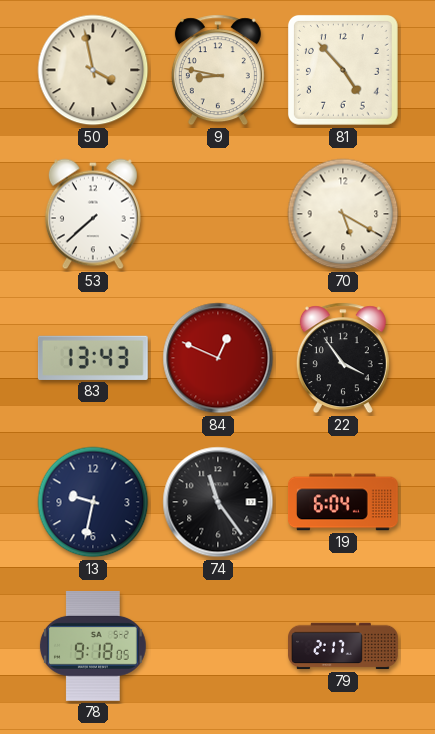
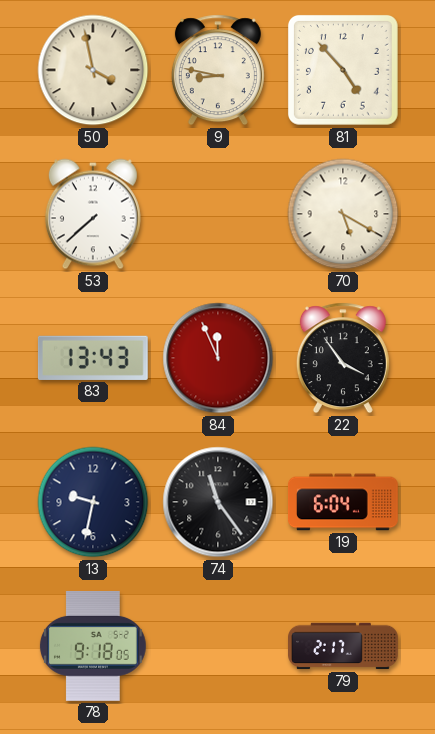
84: 12:49 -> 11:56
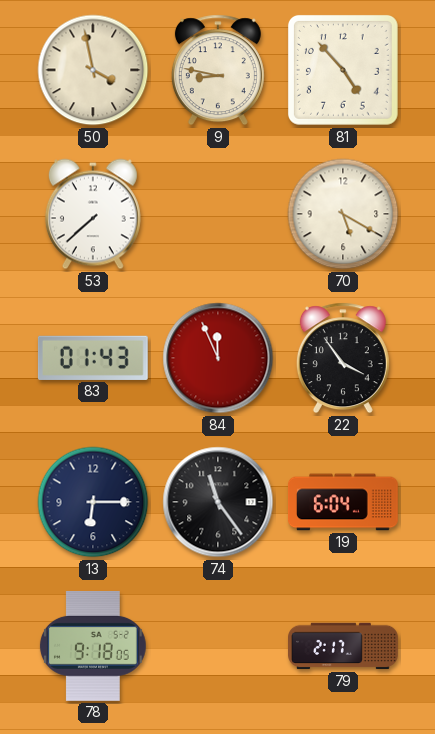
83: 13:43 -> 01:43
13: 9:32 -> 6:15
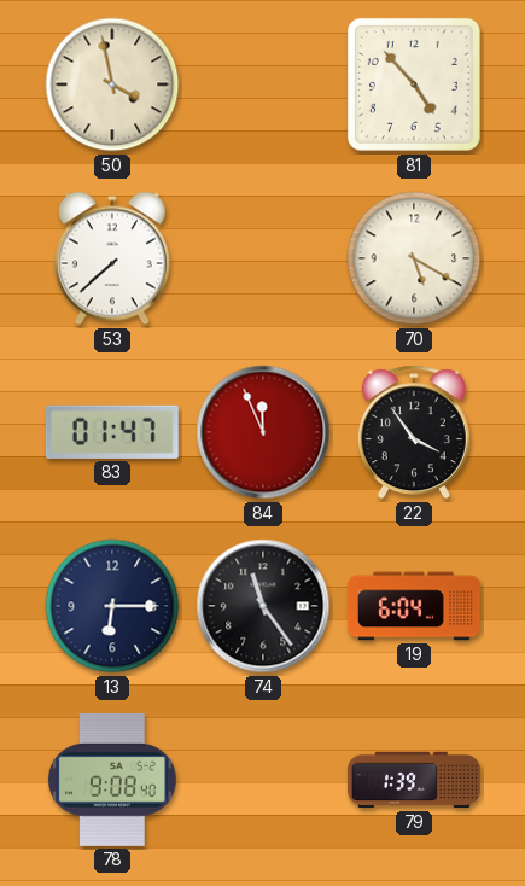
9: 8:47 -> none
83: 01:43 -> 01:47
78: 9:18 -> 9:08
79: 2:17 -> 1:39
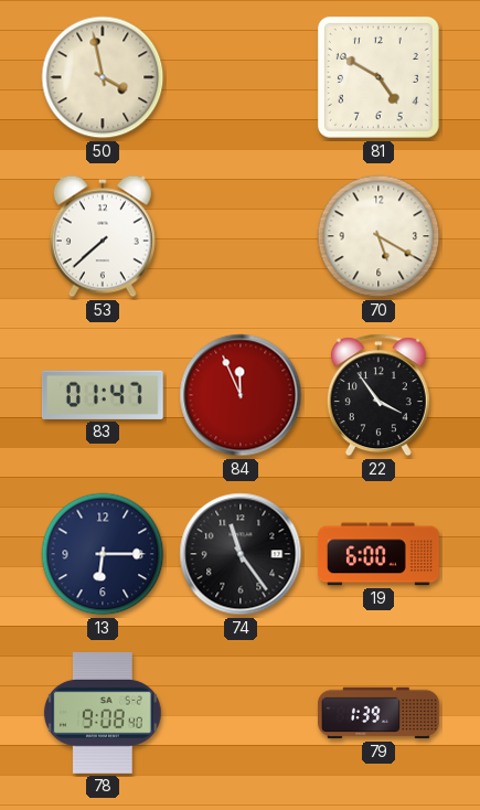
81: 4:53 -> 4:50
19: 6:04 -> 6:00
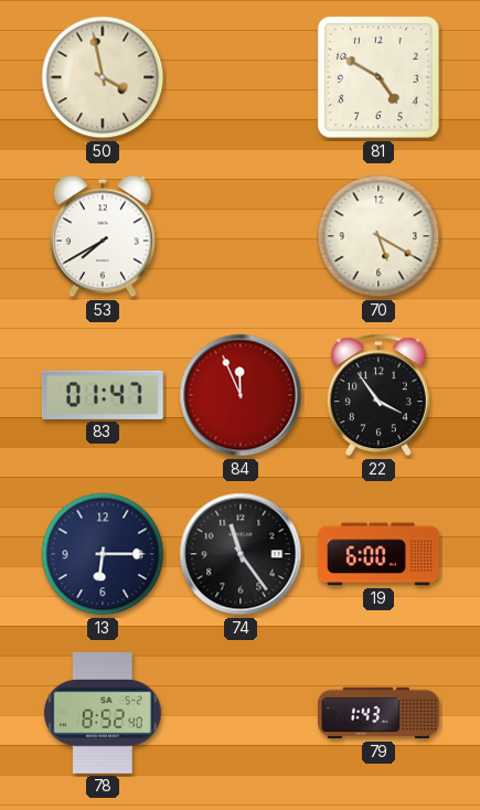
53: 7:38 -> 7:40
78: 9:08 -> 8:52
79: 1:39 -> 1:43
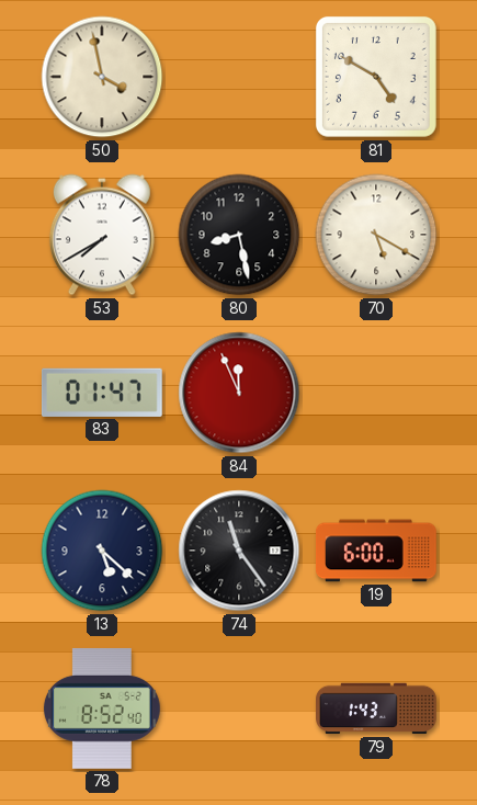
80: none -> 8:28
22: 3:54 -> none
13: 6:15 -> 5:22
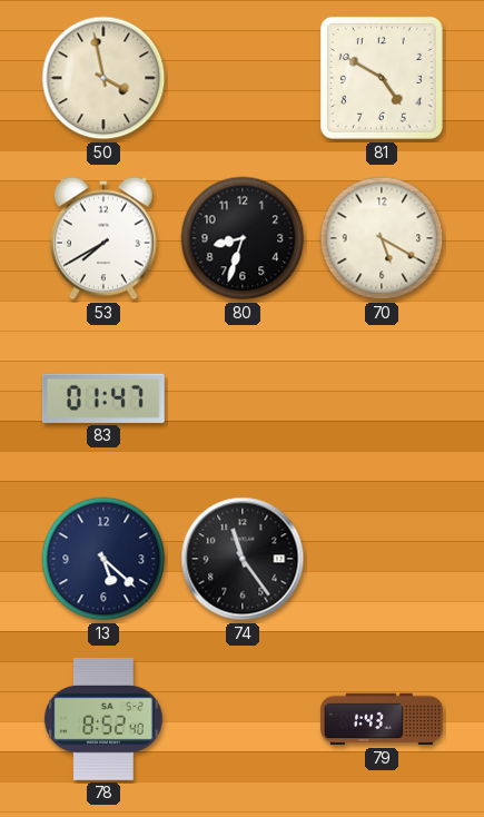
80: 8:28 -> 8:33
84: 11:56 -> none
19: 6:00 -> none
